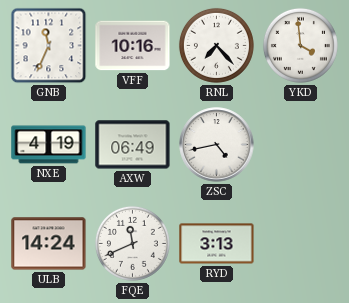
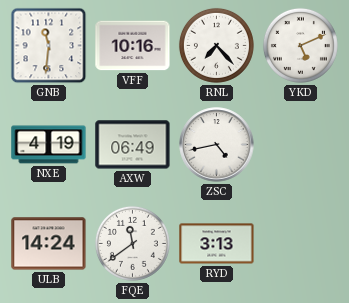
GNB: 11:34 -> 11:31
YKD: 3:59 -> 5:11
FQE: 11:41 -> 11:39
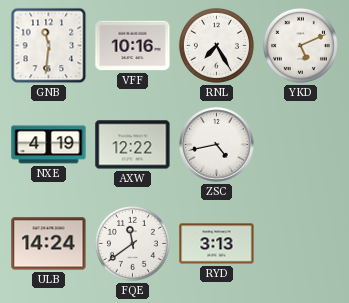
RNL: 7:23 -> 7:25
AXW: 06:49 -> 12:22
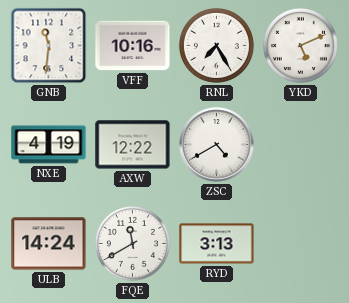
ZSC: 4:43 -> 4:40
FQE: 11:39 -> 11:40
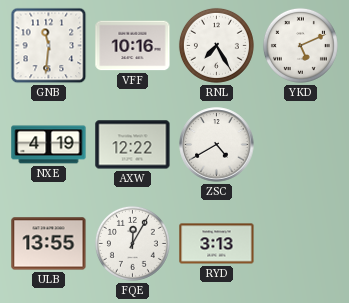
ULB: 14:24 -> 13:55
FQE: 11:40 -> 12:05
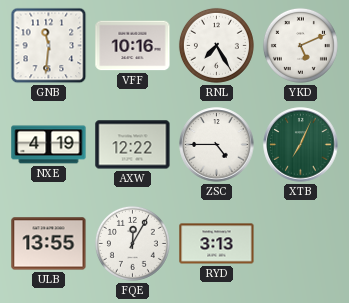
ZSC: 4:40 -> 4:45
XTB: none -> 7:04
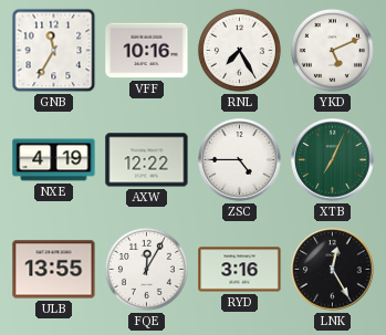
GNB: 11:31 -> 11:35
RYD: 3:13 -> 3:16
LNK: none -> 12:25
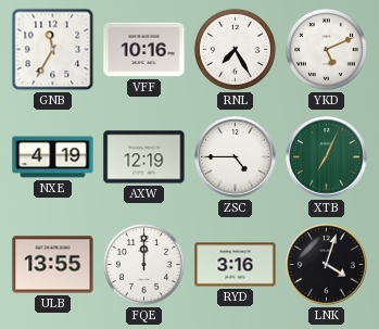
AXW: 12:22 -> 12:19
FQE: 12:05 -> 12:00
LNK: 12:25 -> 4:03
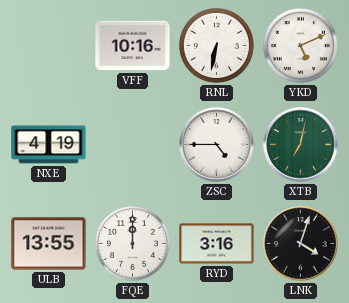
GNB: 11:35 -> none
RNL: 7:25 -> 6:32
AXW: 12:19 -> none
XTB: 7:04 -> 7:02
